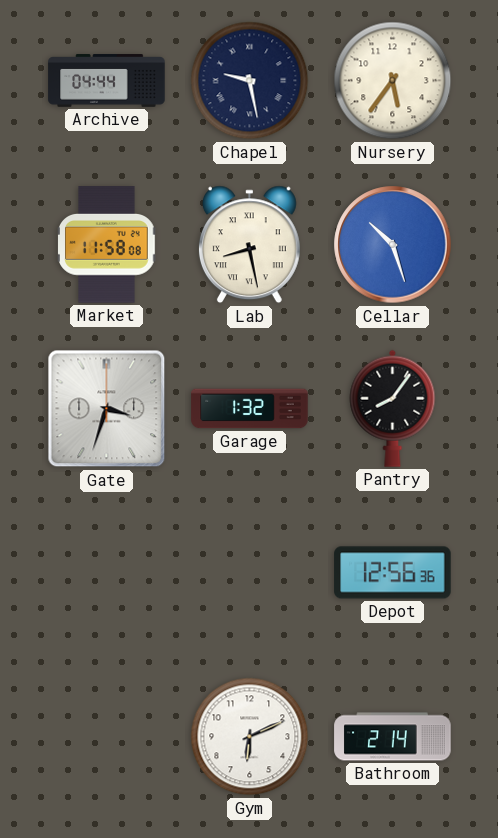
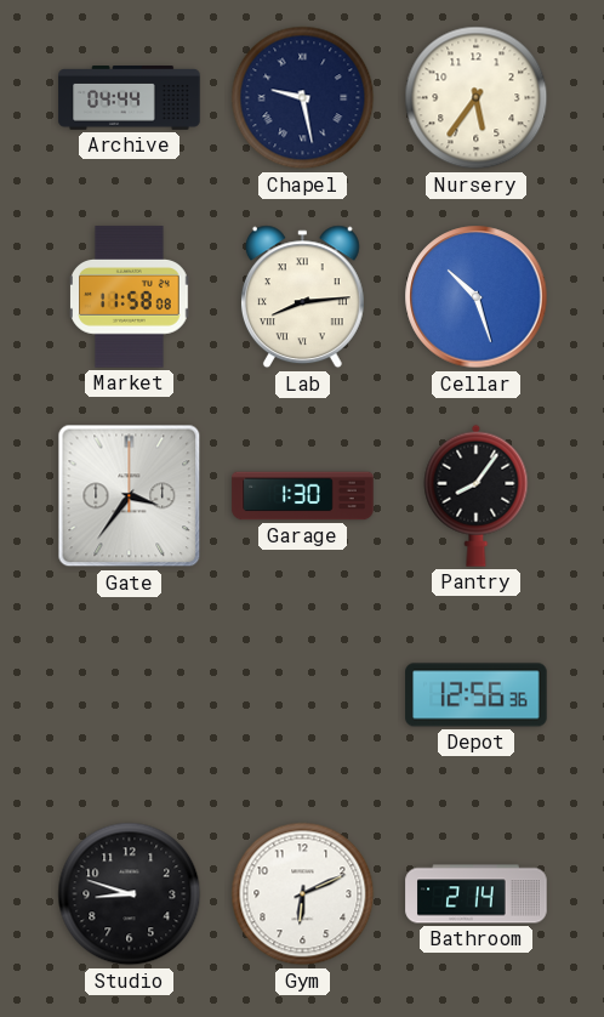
Lab: 8:28 -> 8:14
Gate: 3:33 -> 3:36
Garage: 1:32 -> 1:30
Studio: none -> 8:48
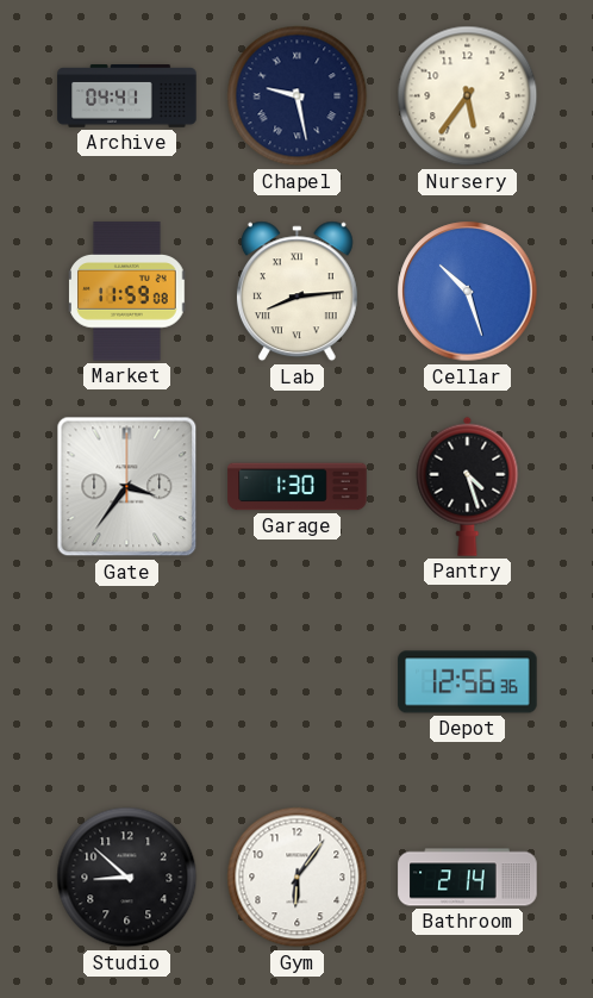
Archive: 04:44 -> 04:41
Market: 11:58 -> 11:59
Pantry: 8:06 -> 4:27
Studio: 8:48 -> 8:52
Gym: 6:11 -> 6:06
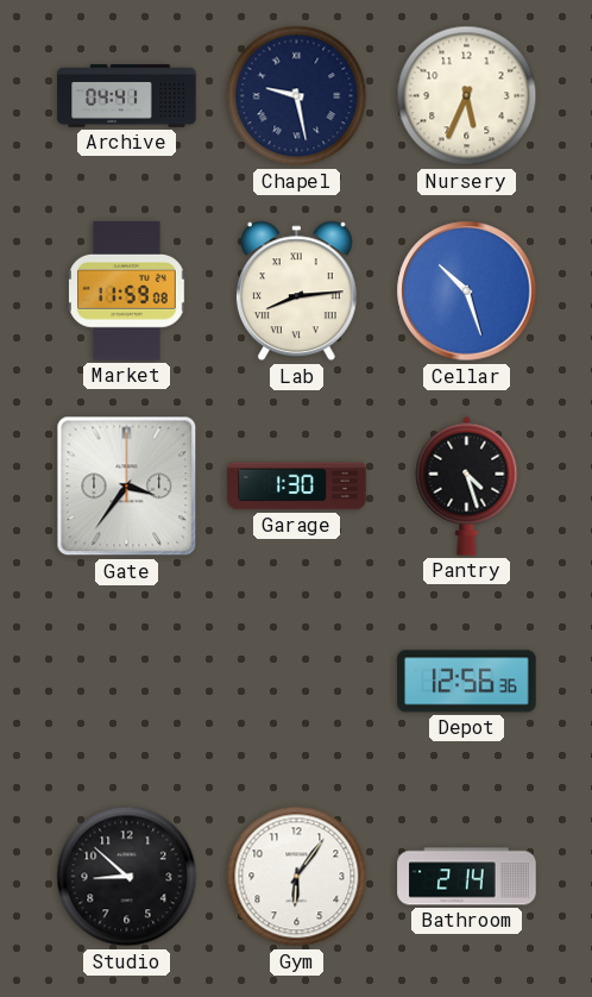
Nursery: 5:36 -> 5:34
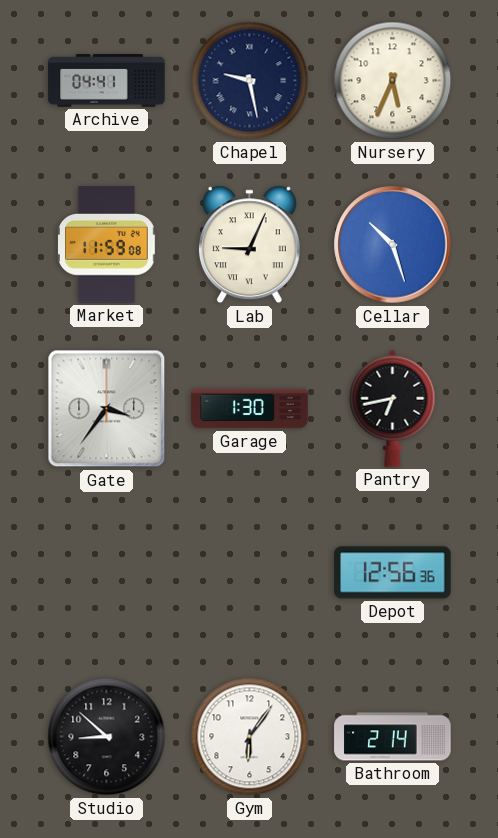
Lab: 8:14 -> 9:04
Pantry: 4:27 -> 6:43
